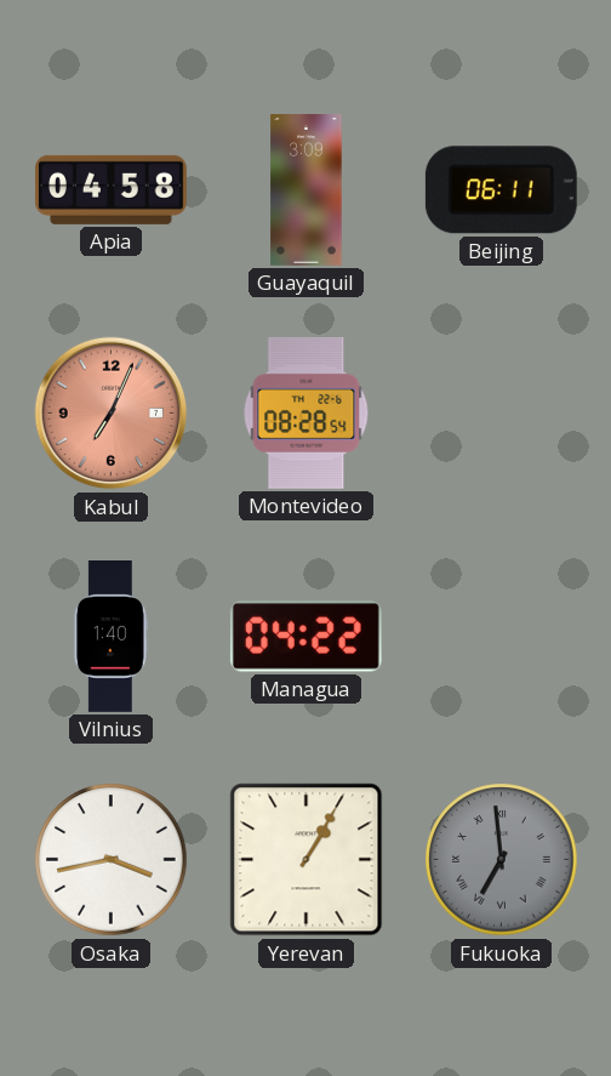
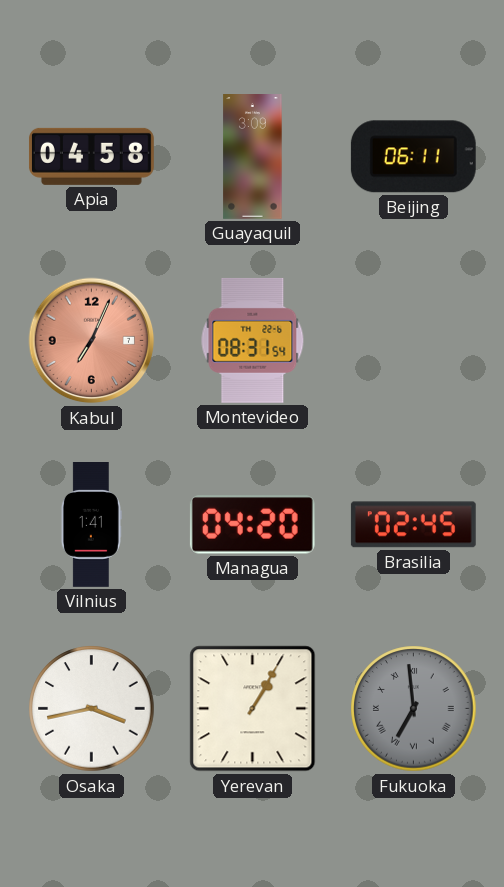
Montevideo: 08:28 -> 08:31
Vilnius: 1:40 -> 1:41
Managua: 04:22 -> 04:20
Brasilia: none -> 02:45
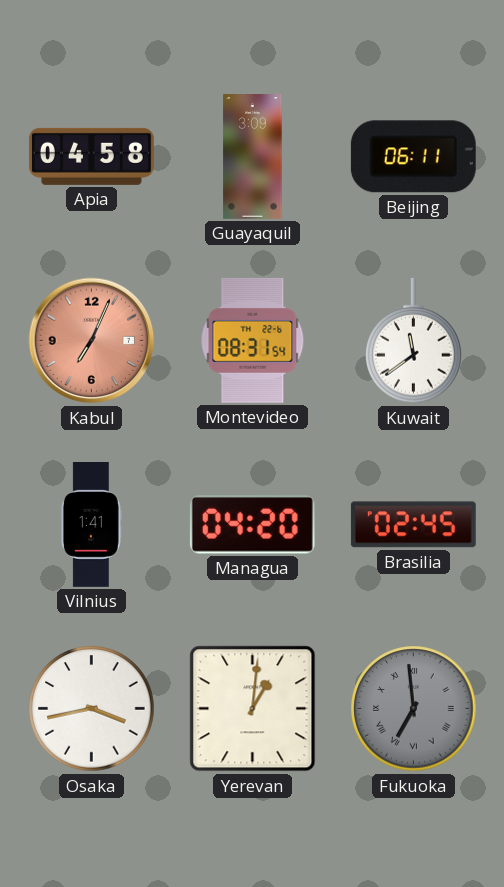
Kuwait: none -> 11:39
Yerevan: 1:05 -> 1:01
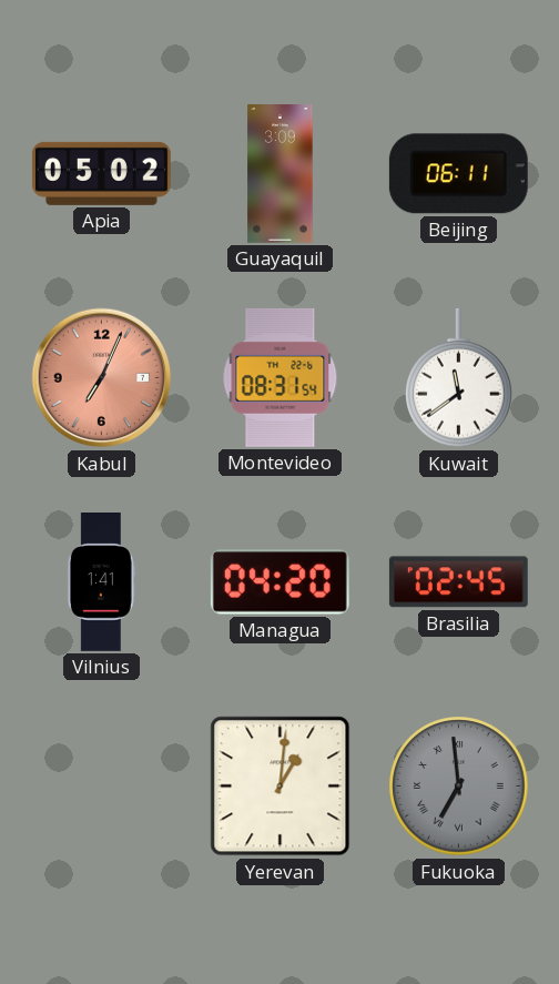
Apia: 04:58 -> 05:02
Osaka: 3:43 -> none
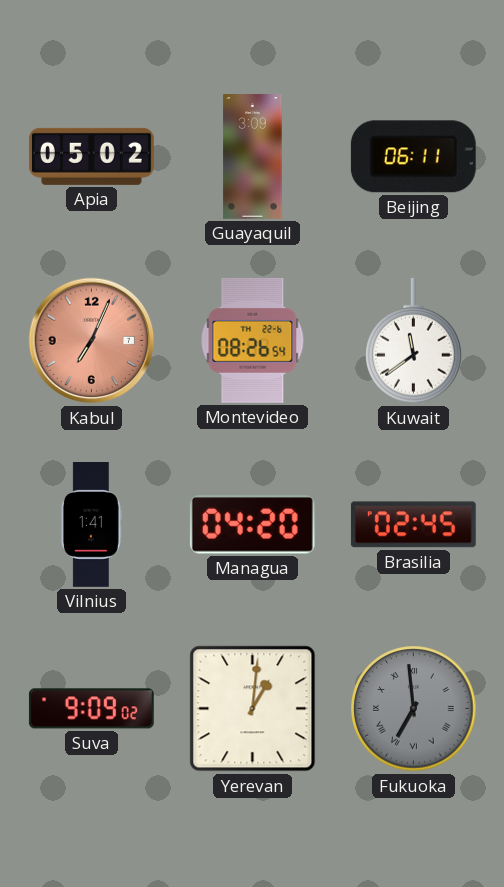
Montevideo: 08:31 -> 08:26
Suva: none -> 9:09
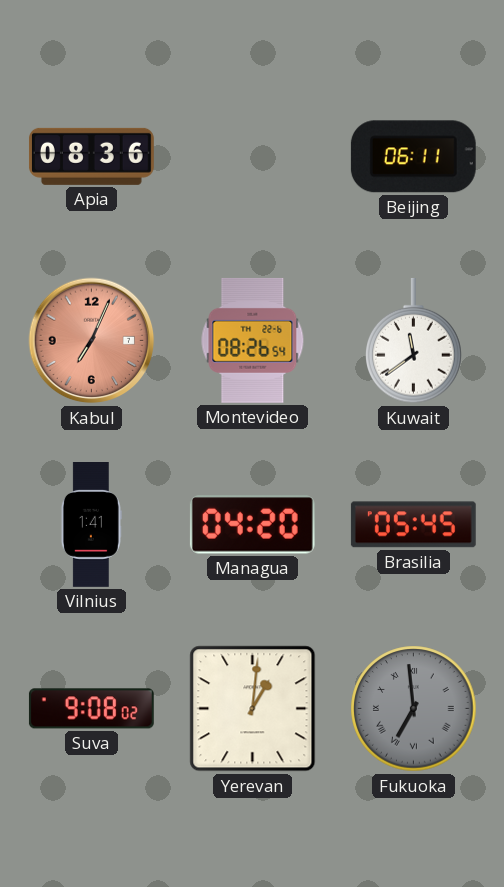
Apia: 05:02 -> 08:36
Guayaquil: 3:09 -> none
Brasilia: 02:45 -> 05:45
Suva: 9:09 -> 9:08
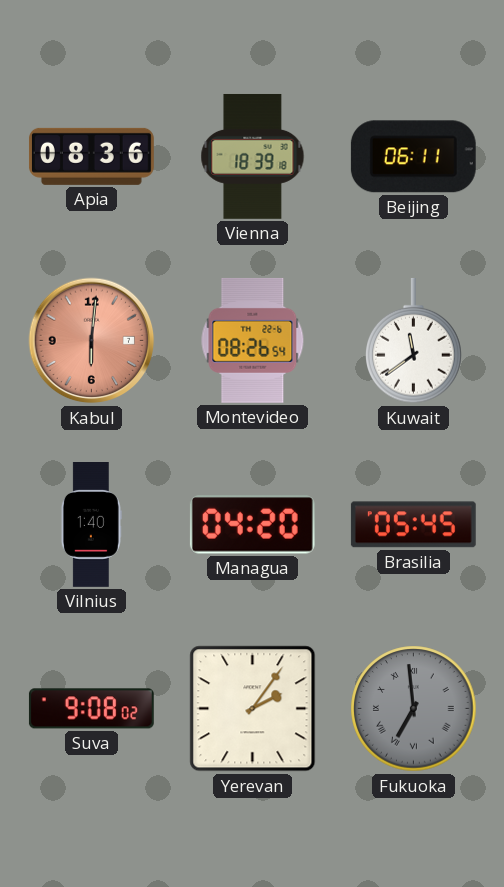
Vienna: none -> 18:39
Kabul: 7:04 -> 6:01
Vilnius: 1:41 -> 1:40
Yerevan: 1:01 -> 2:06
